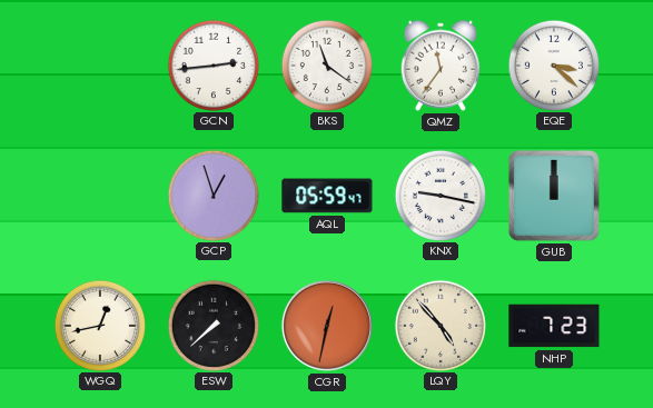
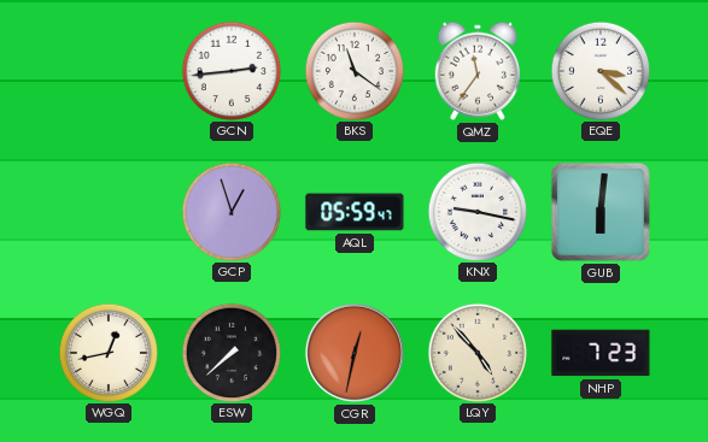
GUB: 12:00 -> 6:01
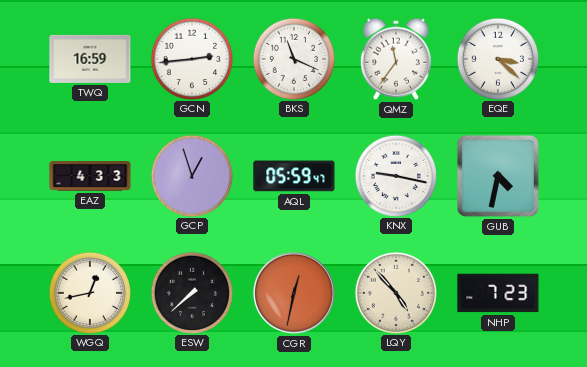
TWQ: none -> 16:59
BKS: 11:21 -> 11:19
EAZ: none -> 4:33
GUB: 6:01 -> 4:32
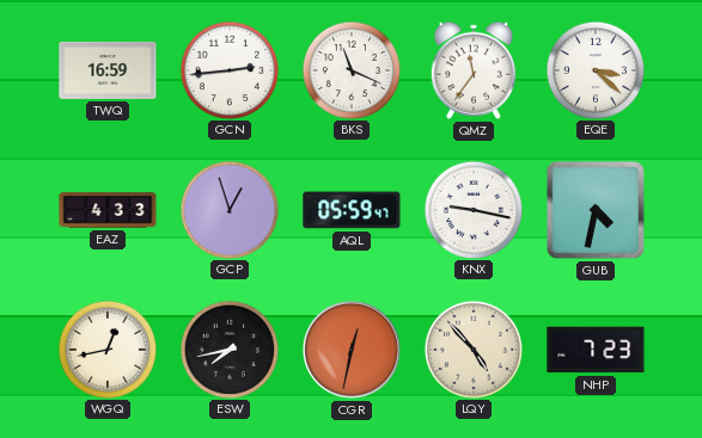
ESW: 7:38 -> 7:43
